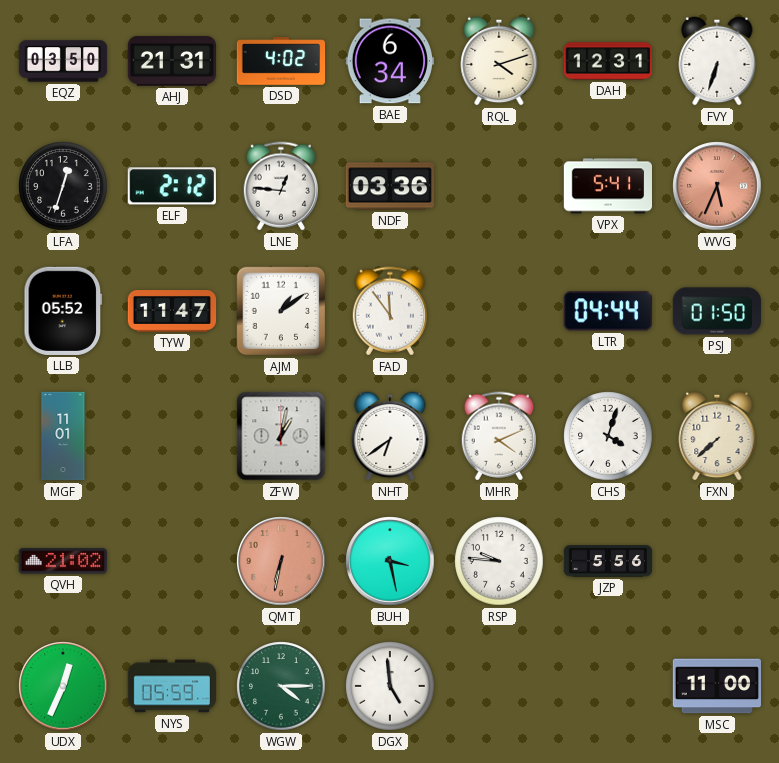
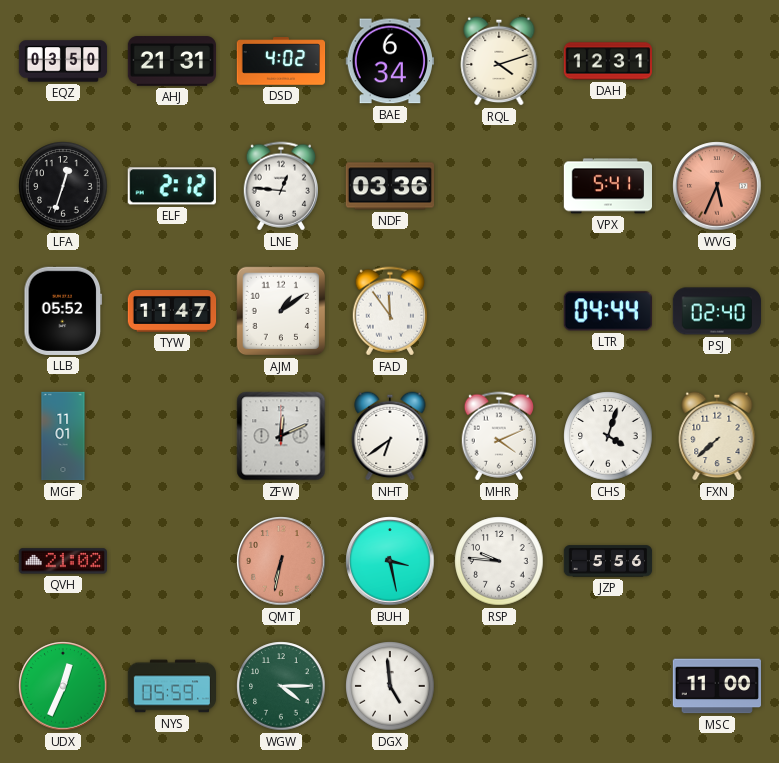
FVY: 6:33 -> none
PSJ: 01:50 -> 02:40
ZFW: 1:02 -> 12:11
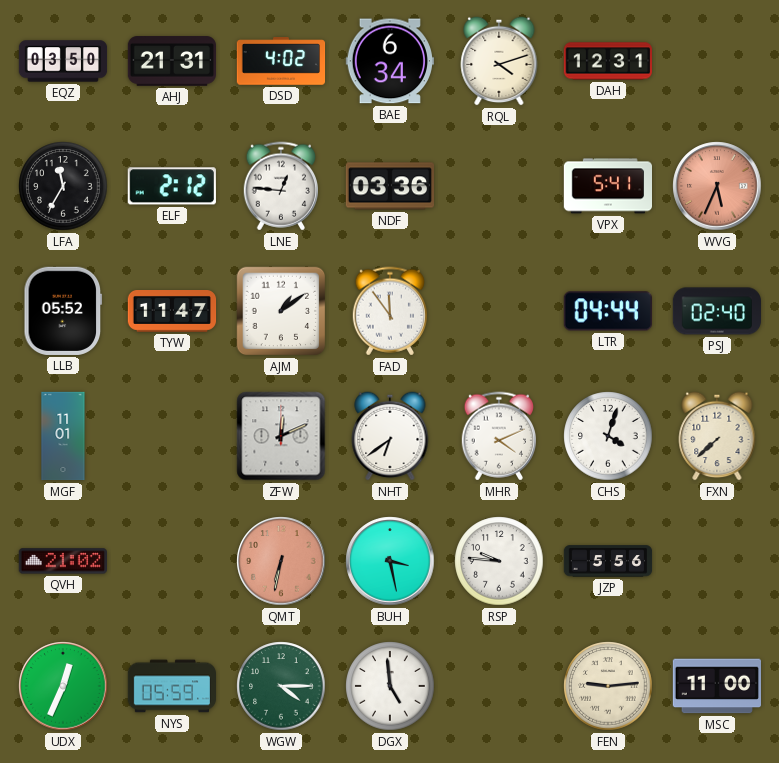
LFA: 12:33 -> 11:35
FEN: none -> 9:14
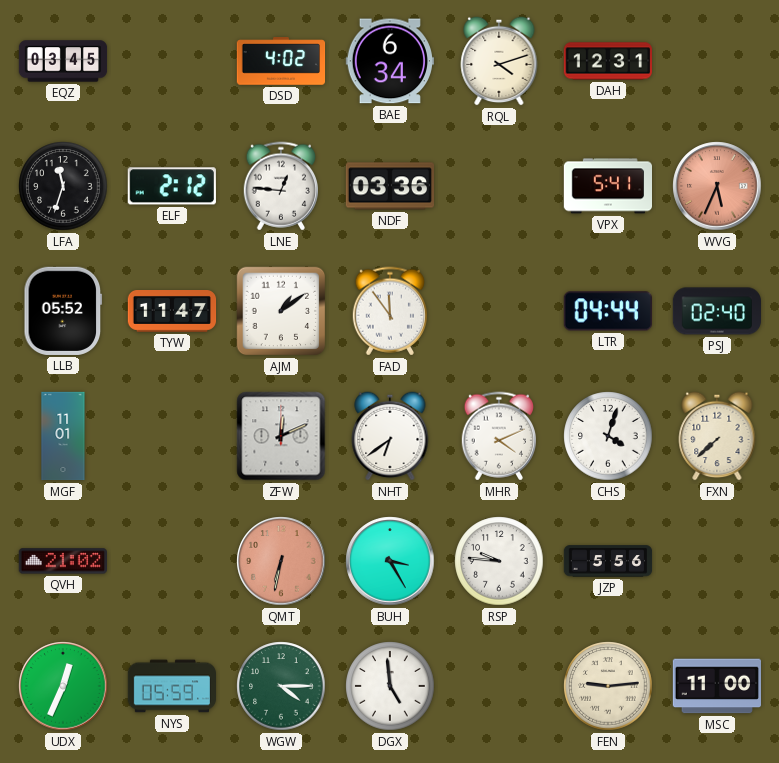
EQZ: 03:50 -> 03:45
AHJ: 21:31 -> none
LFA: 11:35 -> 11:33
BUH: 3:28 -> 3:25
